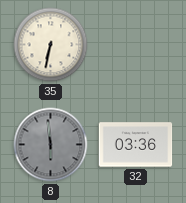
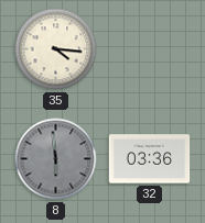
35: 6:32 -> 4:16
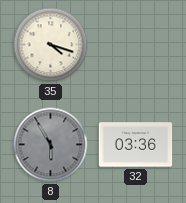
35: 4:16 -> 4:18
8: 5:59 -> 5:55
